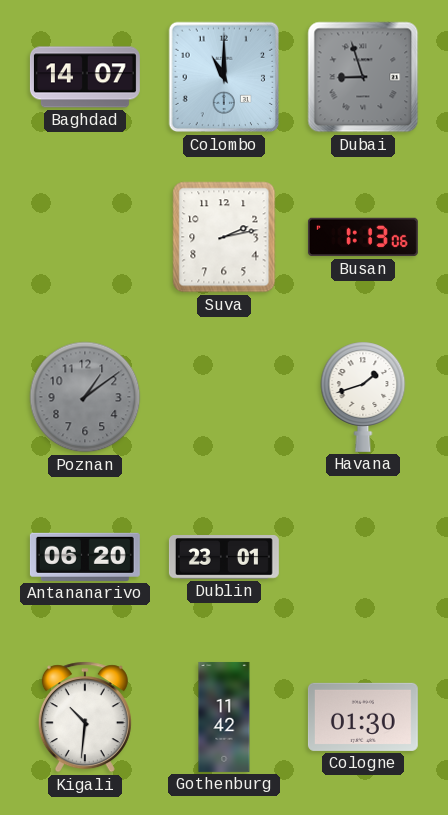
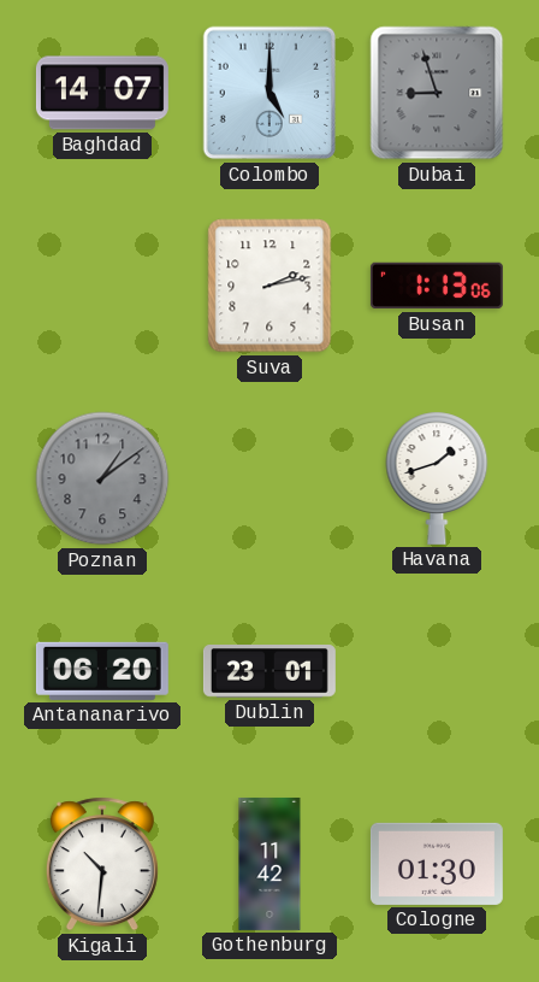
Colombo: 11:00 -> 5:00
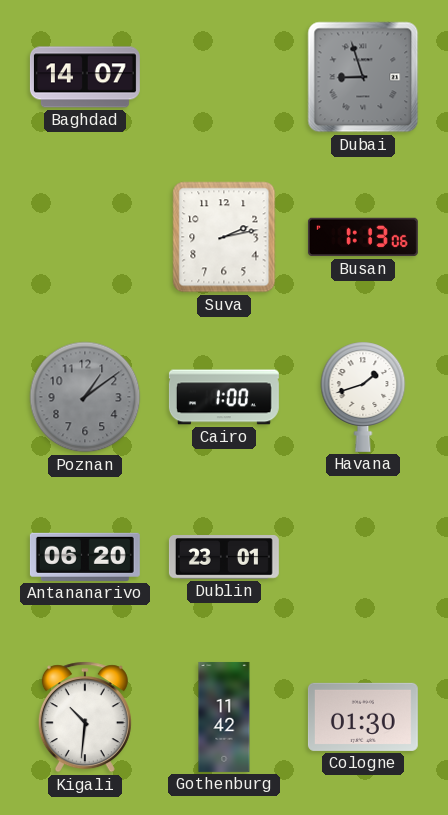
Colombo: 5:00 -> none
Cairo: none -> 1:00
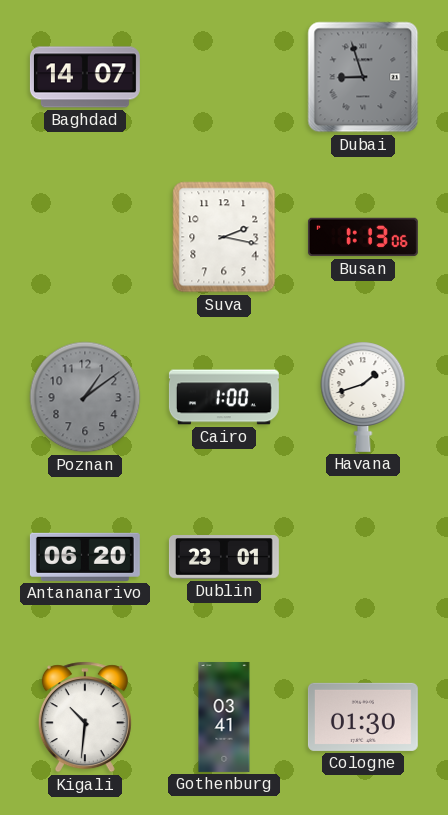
Suva: 2:13 -> 2:17
Gothenburg: 11:42 -> 03:41
